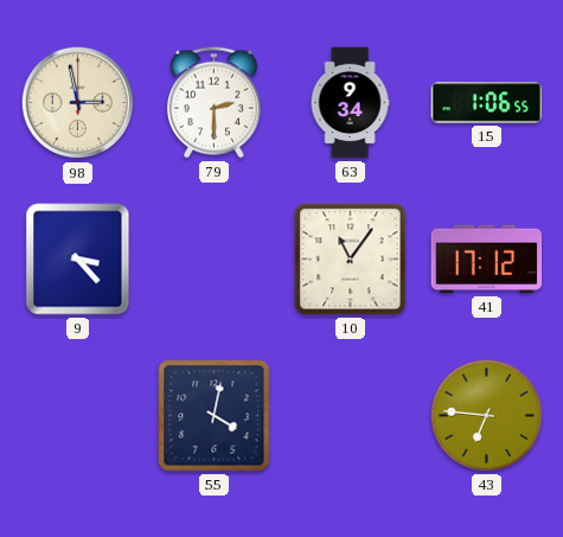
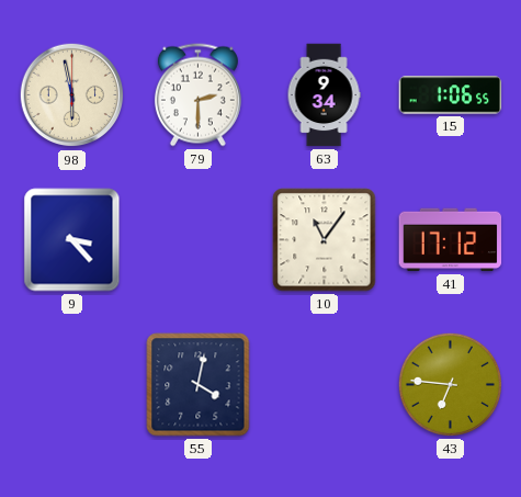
98: 2:58 -> 5:58
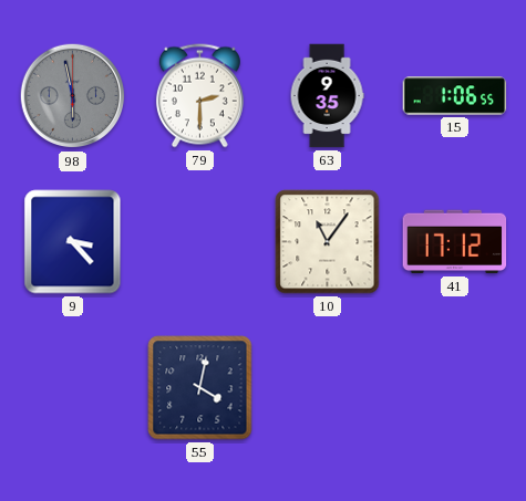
98 dial: cream -> grey
63: 9:34 -> 9:35
43: 6:46 -> none
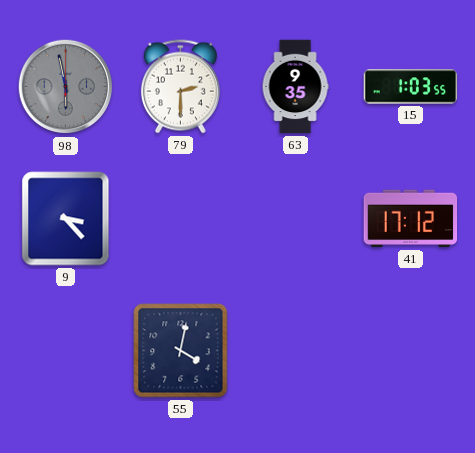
15: 1:06 -> 1:03
10: 11:06 -> none
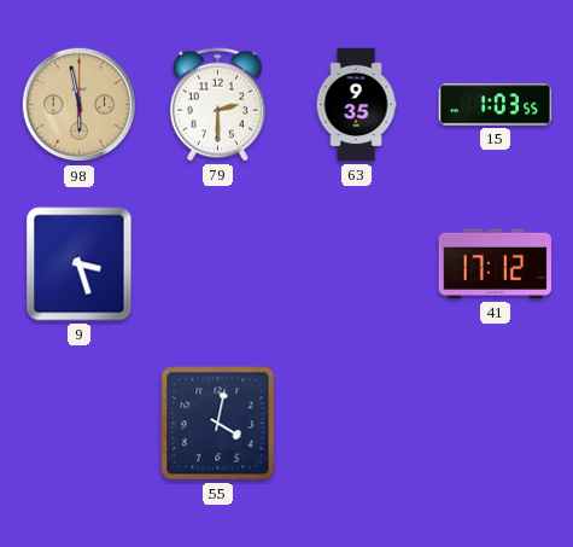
98 dial: grey -> champagne
9: 3:23 -> 3:27
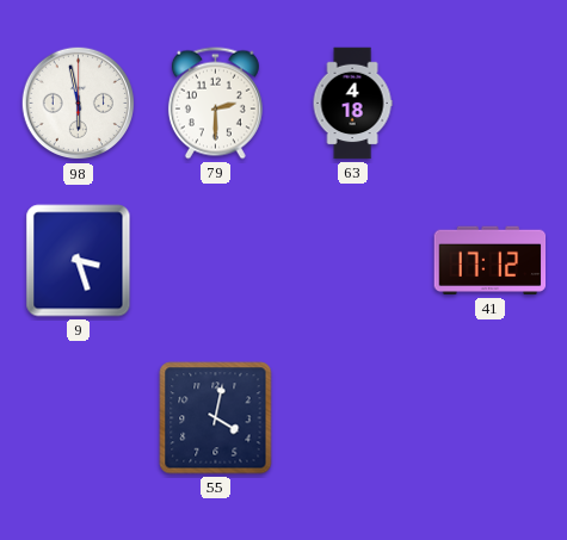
98 dial: champagne -> white
63: 9:35 -> 4:18
15: 1:03 -> none
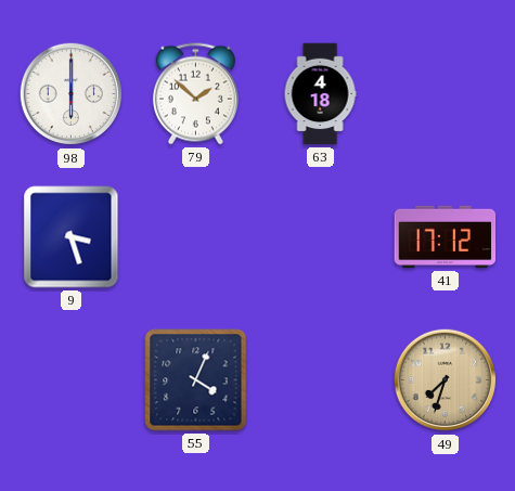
98: 5:58 -> 6:00
79: 2:30 -> 1:52
55: 4:02 -> 4:04
49: none -> 7:33
